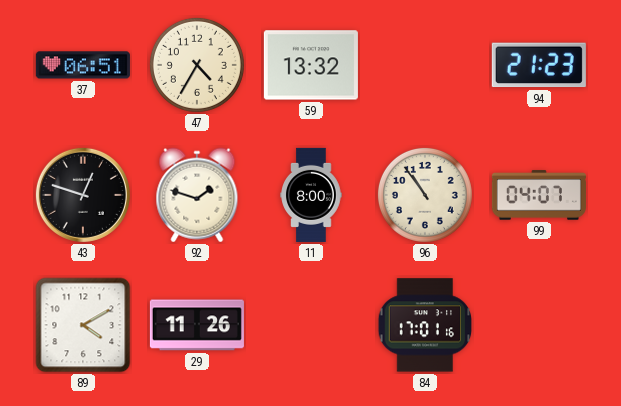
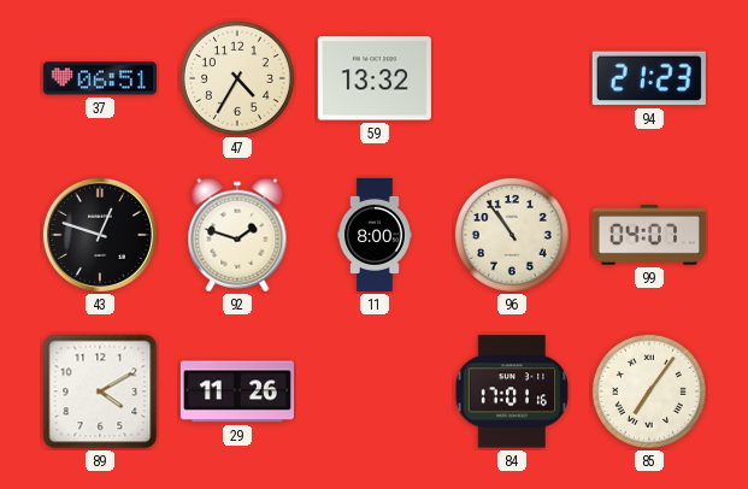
85: none -> 7:06
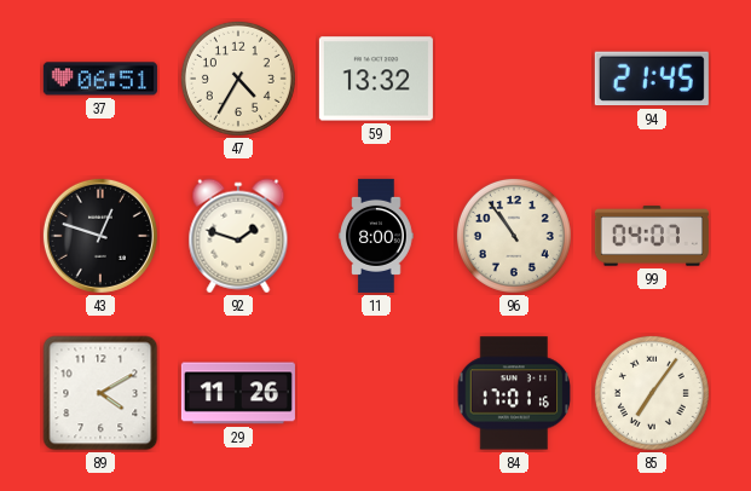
94: 21:23 -> 21:45
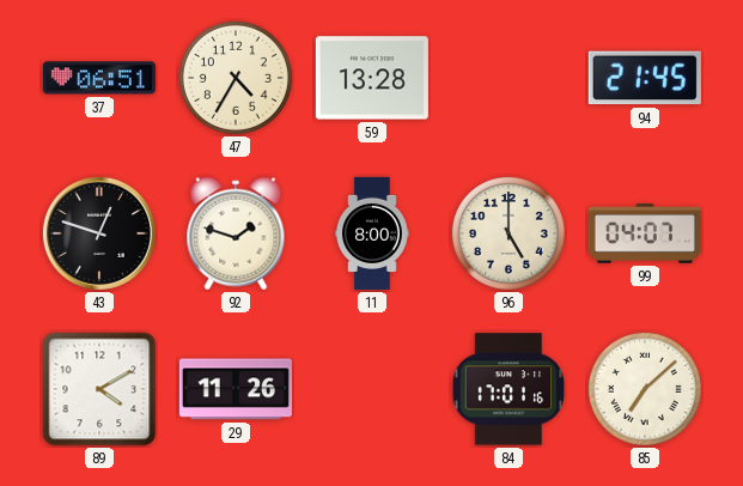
59: 13:32 -> 13:28
96: 10:54 -> 5:00
85: 7:06 -> 7:08
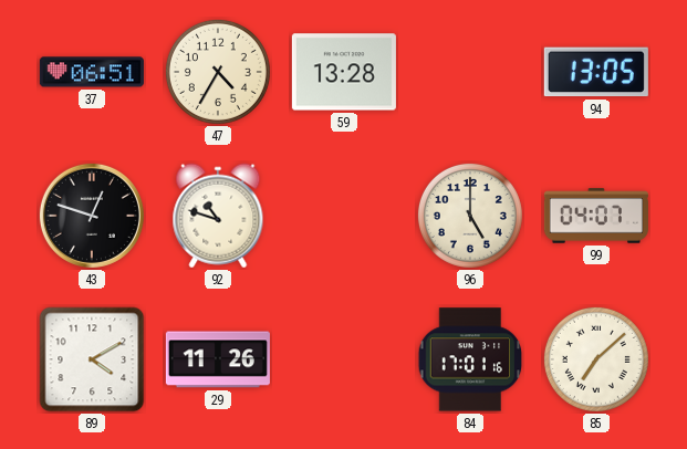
94: 21:45 -> 13:05
92: 1:48 -> 10:48
11: 8:00 -> none
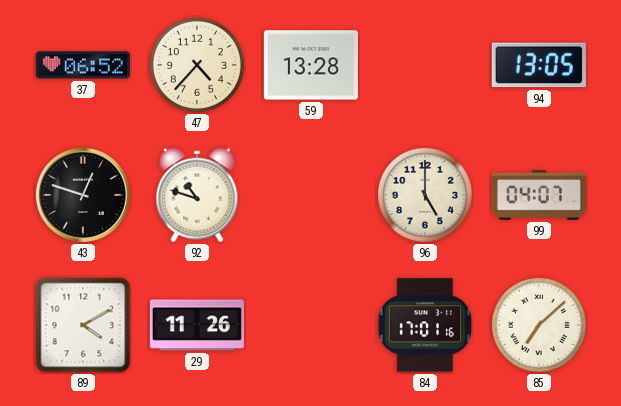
37: 06:51 -> 06:52
47: 4:35 -> 4:37
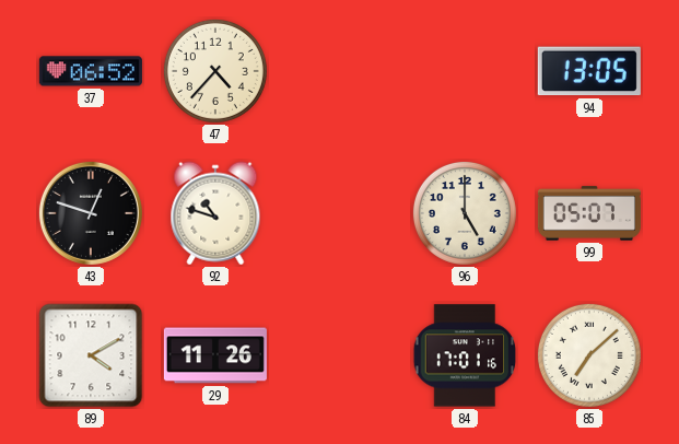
59: 13:28 -> none
99: 04:07 -> 05:07
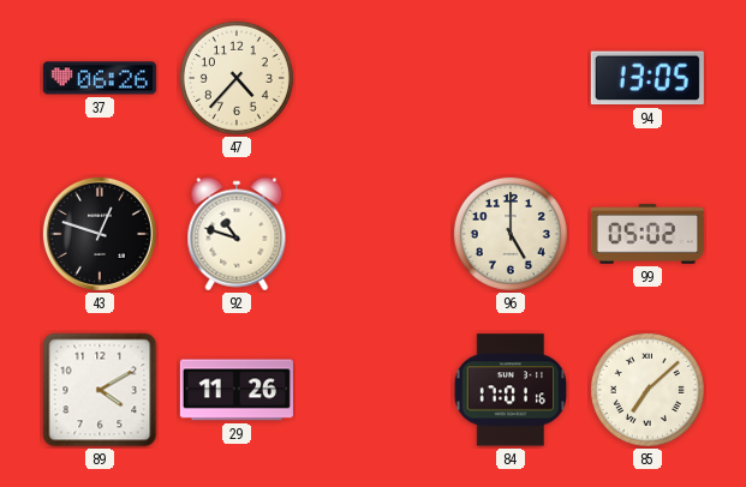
37: 06:52 -> 06:26
99: 05:07 -> 05:02
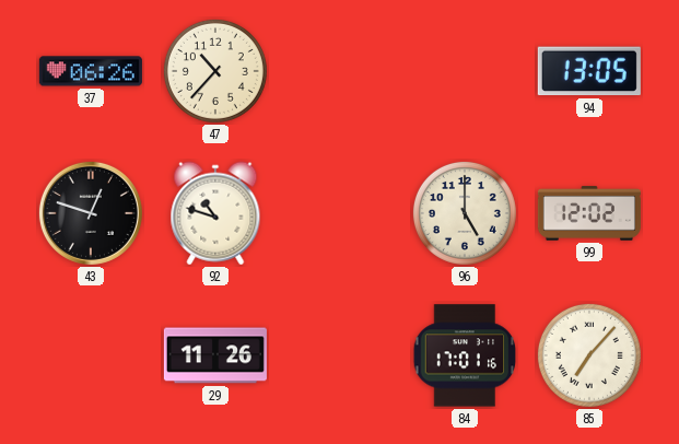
47: 4:37 -> 10:37
99: 05:02 -> 12:02
89: 4:10 -> none
85: 7:08 -> 7:07
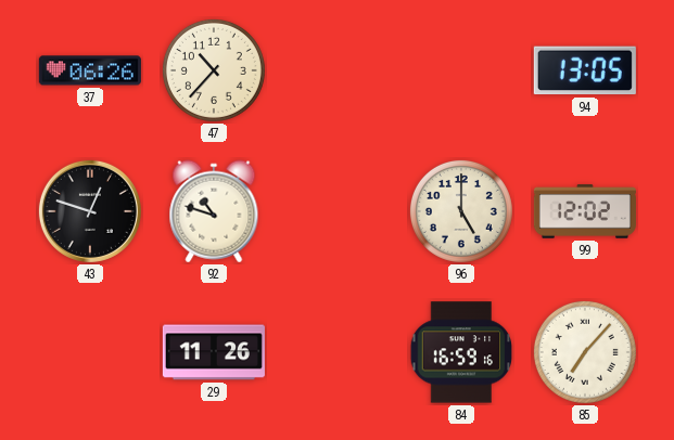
84: 17:01 -> 16:59
